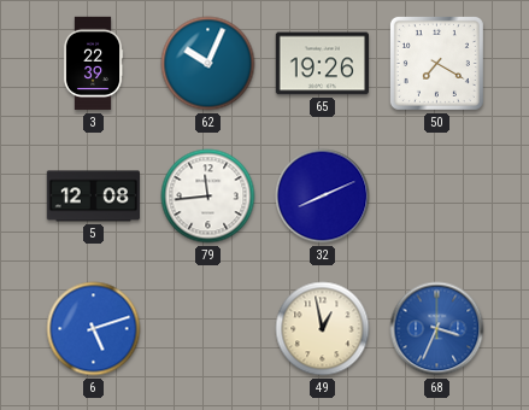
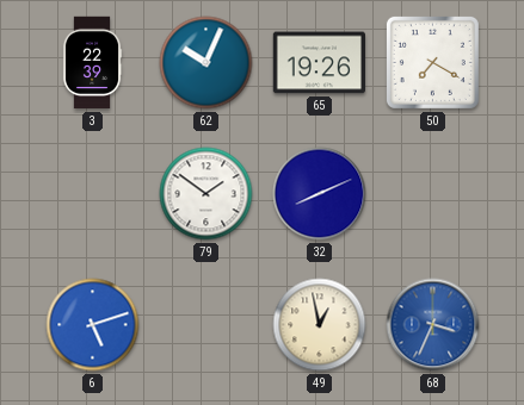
5: 12:08 -> none
79: 11:44 -> 1:51
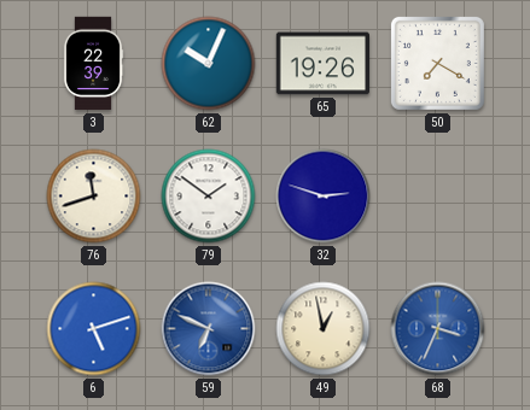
76: none -> 11:42
32: 8:11 -> 2:48
59: none -> 6:49
